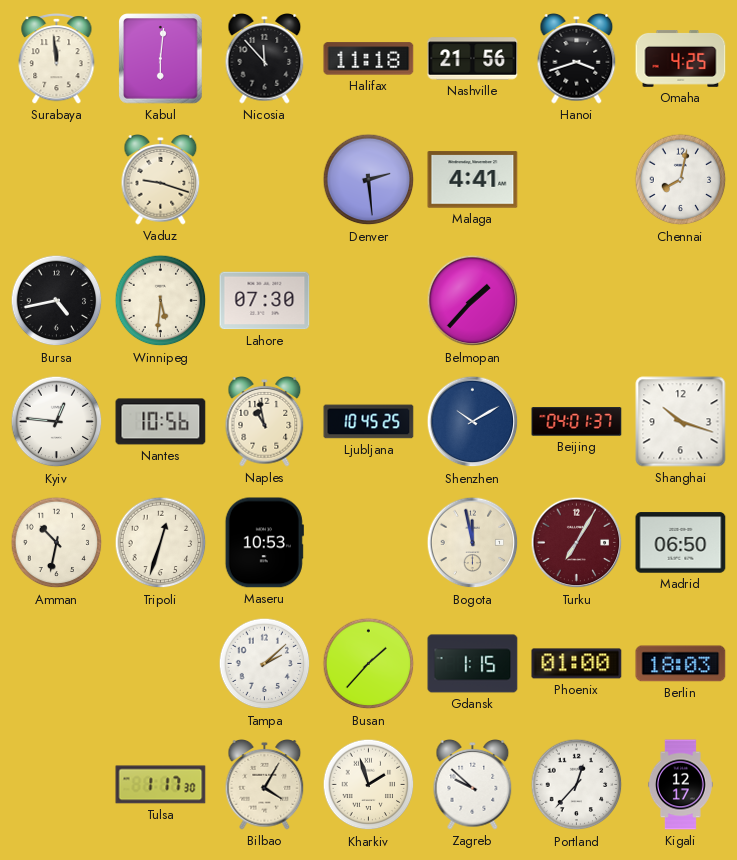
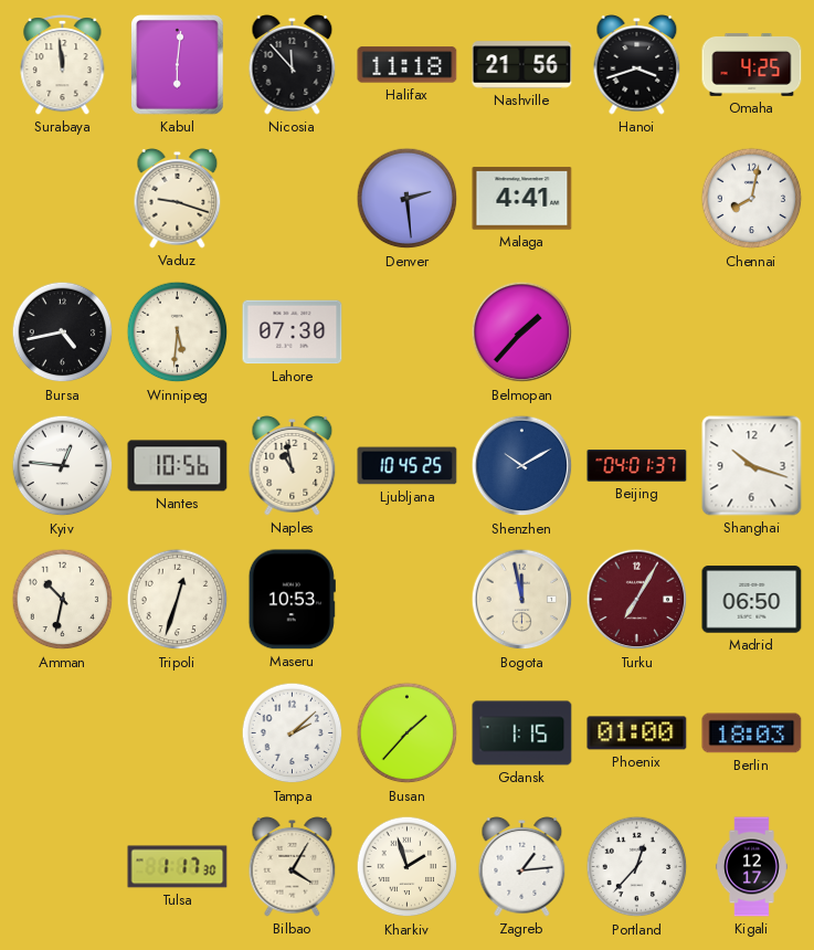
Zagreb: 9:52 -> 1:14
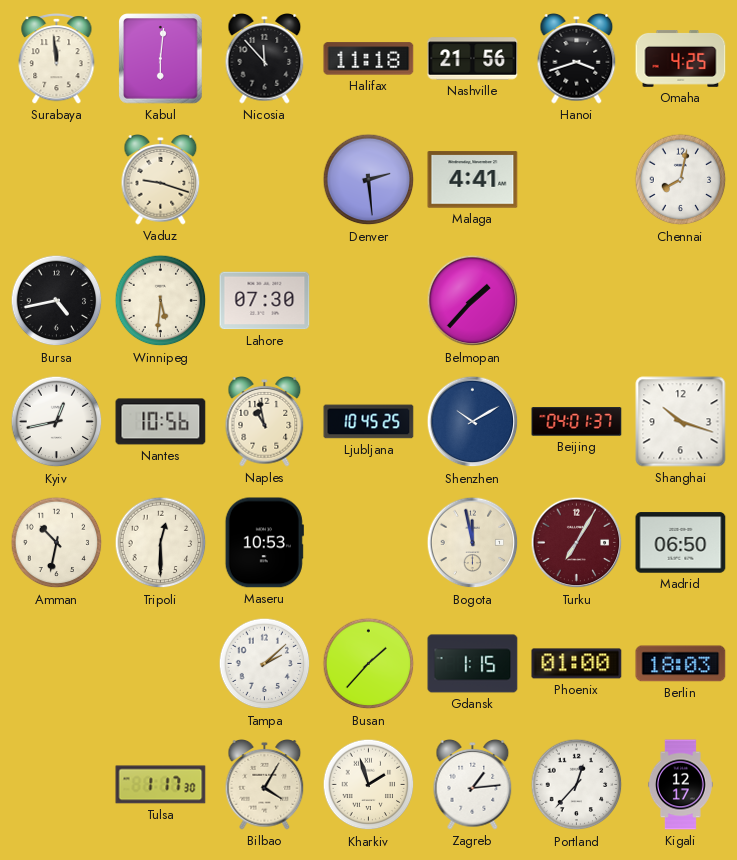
Kyiv: 12:46 -> 12:43
Tripoli: 12:33 -> 12:30
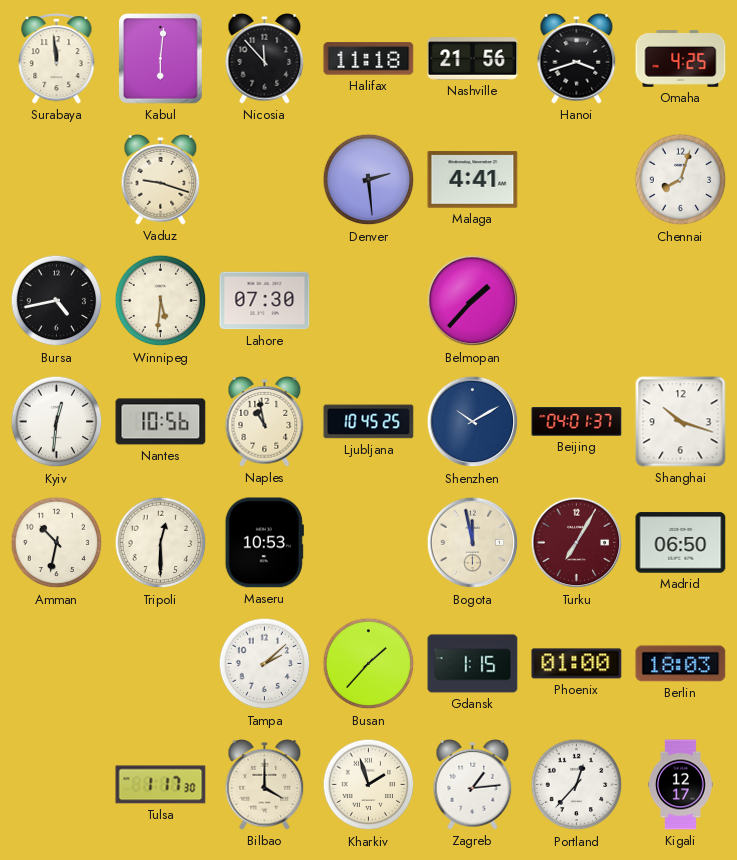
Chennai: 8:02 -> 8:03
Kyiv: 12:43 -> 12:31
Bilbao: 4:05 -> 4:00
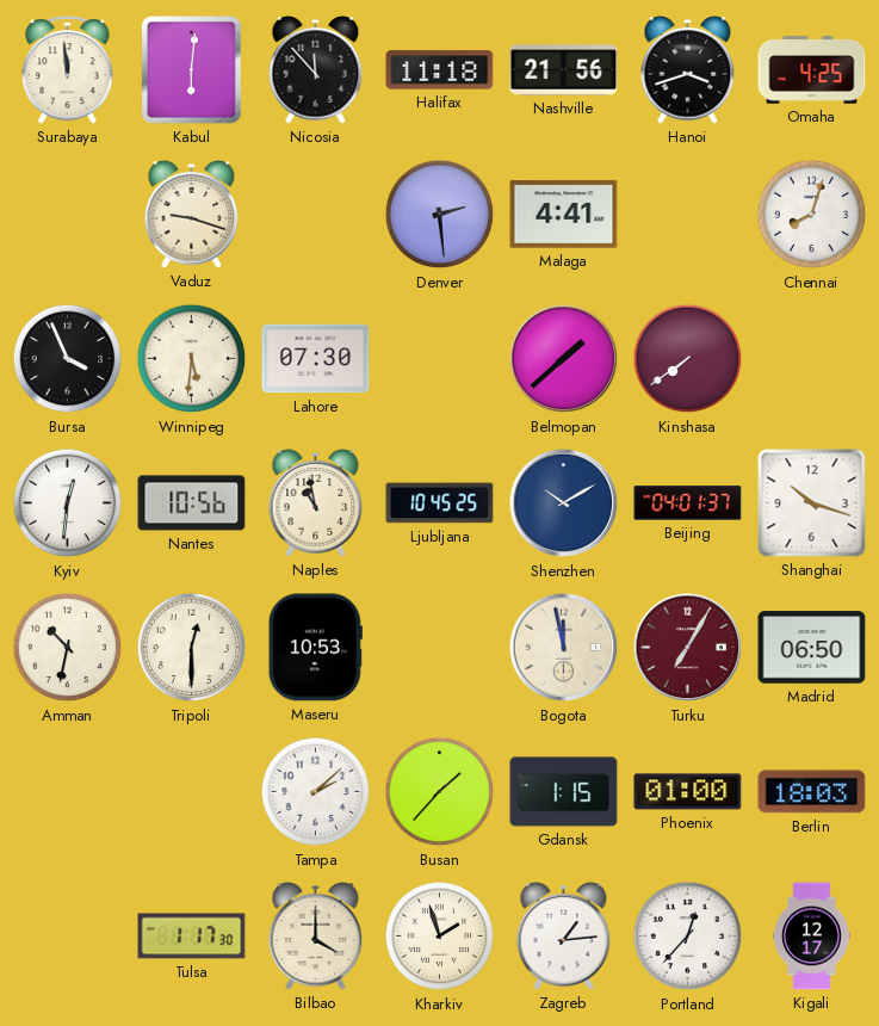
Bursa: 4:43 -> 3:56
Belmopan: 1:37 -> 1:38
Kinshasa: none -> 7:39
